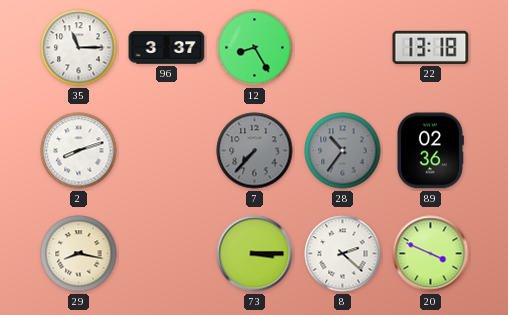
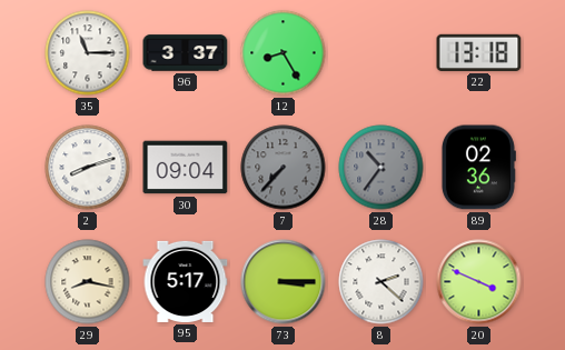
30: none -> 09:04
95: none -> 5:17
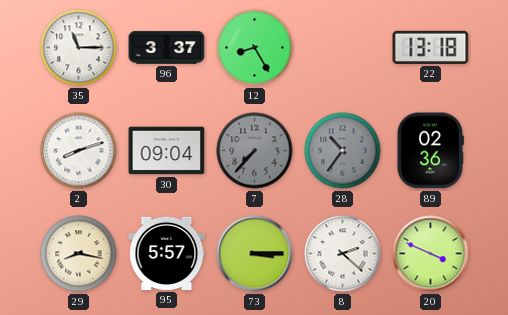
95: 5:17 -> 5:57
